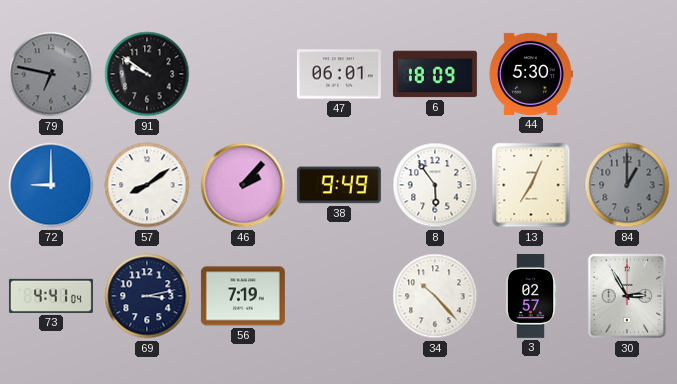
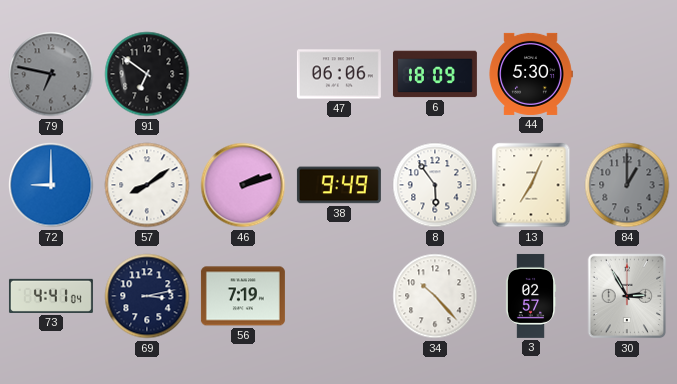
91: 9:51 -> 6:51
47: 06:01 -> 06:06
46: 2:07 -> 2:12
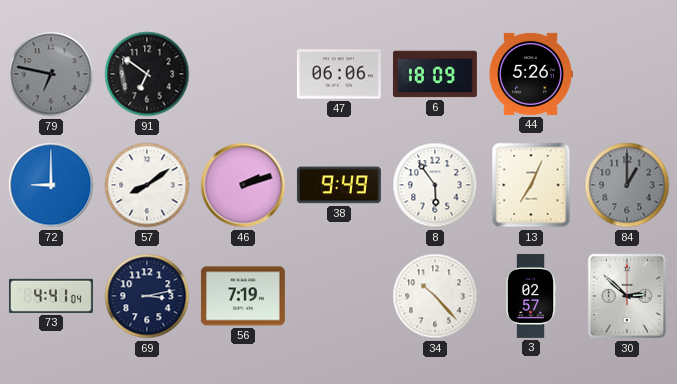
44: 5:30 -> 5:26
30: 2:55 -> 2:52
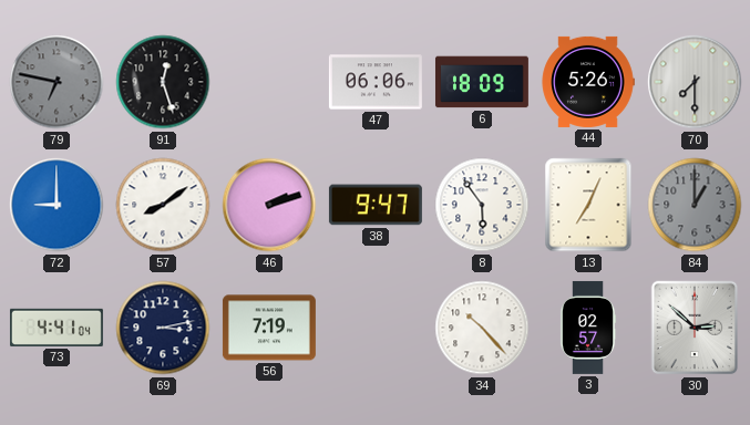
91: 6:51 -> 12:27
70: none -> 7:30
38: 9:49 -> 9:47
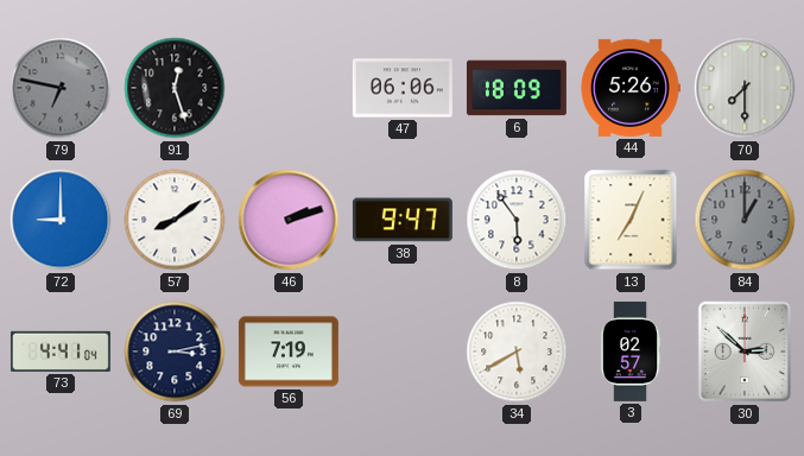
34: 10:23 -> 5:40
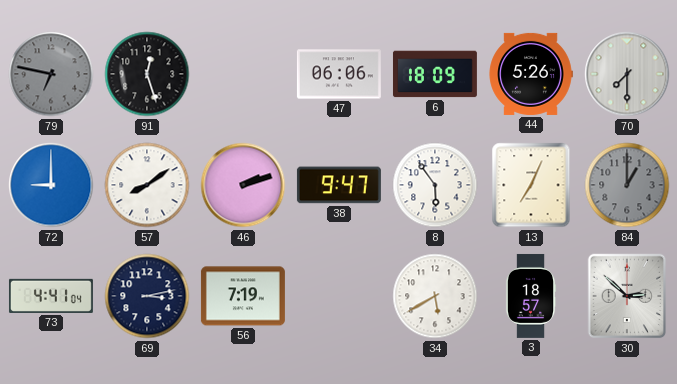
3: 02:57 -> 18:57
